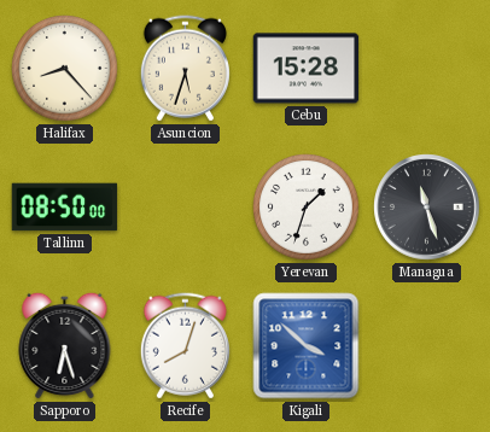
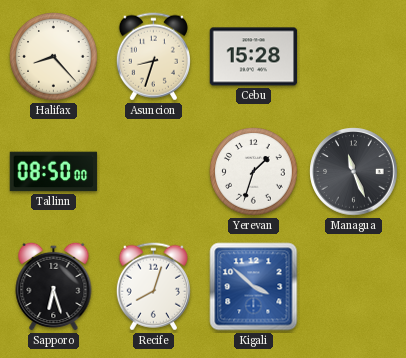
Asuncion: 5:33 -> 8:33
Managua: 11:27 -> 11:26
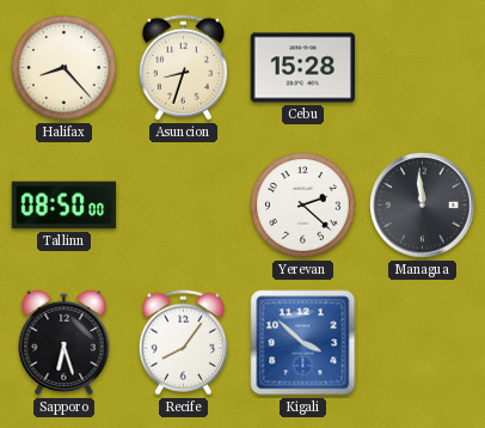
Yerevan: 1:33 -> 2:22
Managua: 11:26 -> 11:59
Recife: 8:03 -> 8:06
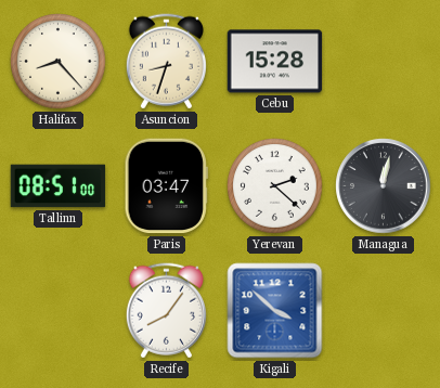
Tallinn: 08:50 -> 08:51
Paris: none -> 03:47
Managua: 11:59 -> 12:02
Sapporo: 6:27 -> none
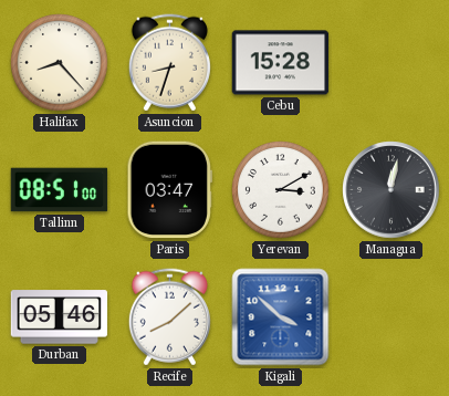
Yerevan: 2:22 -> 3:10
Durban: none -> 05:46
Recife: 8:06 -> 8:08
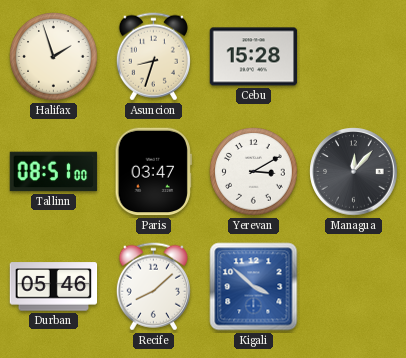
Halifax: 8:23 -> 1:57
Managua: 12:02 -> 12:07
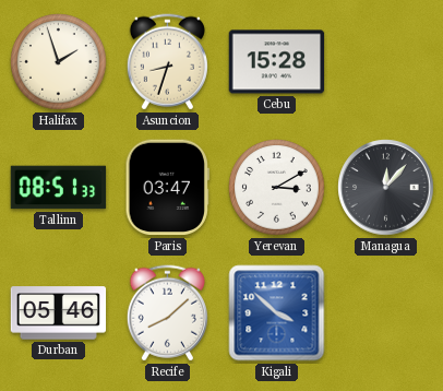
Tallinn: 08:51:00 -> 08:51:33
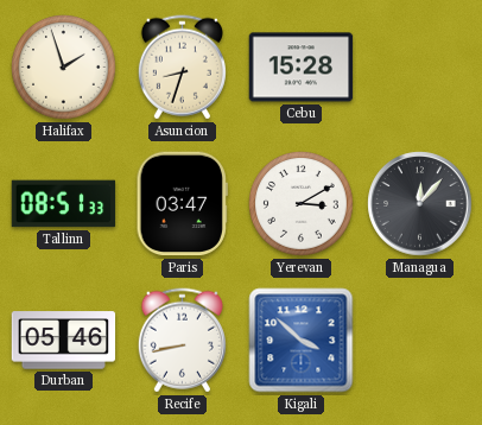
Recife: 8:08 -> 8:43
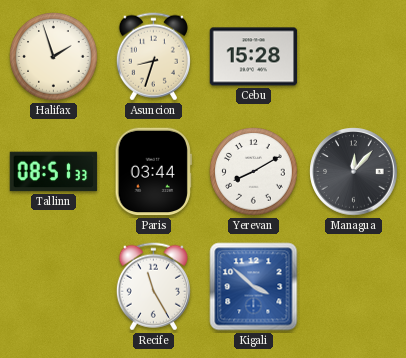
Paris: 03:47 -> 03:44
Yerevan: 3:10 -> 8:10
Durban: 05:46 -> none
Recife: 8:43 -> 11:25
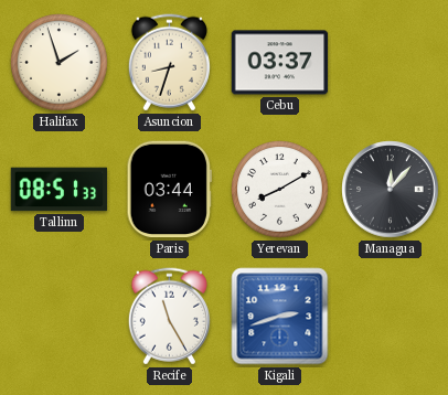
Cebu: 15:28 -> 03:37
Kigali: 3:52 -> 2:42
